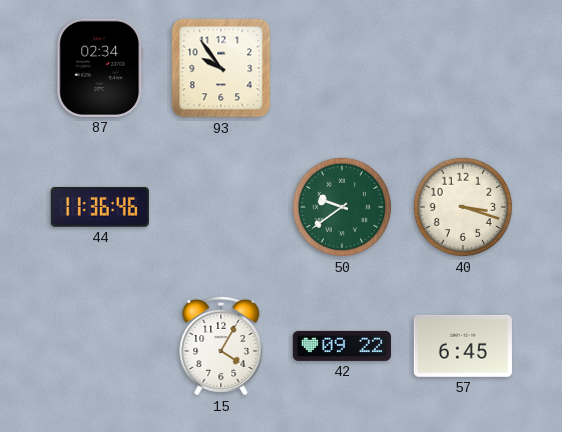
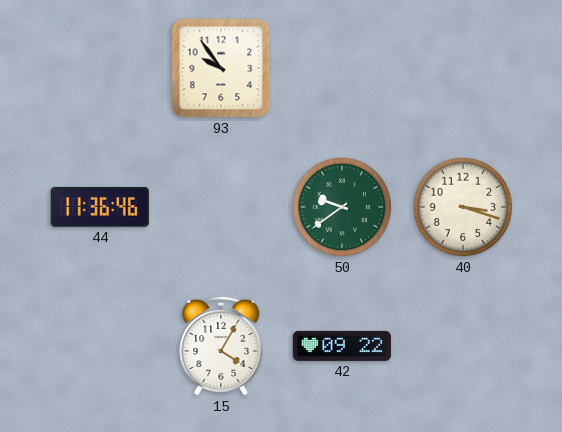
87: 02:34 -> none
57: 6:45 -> none
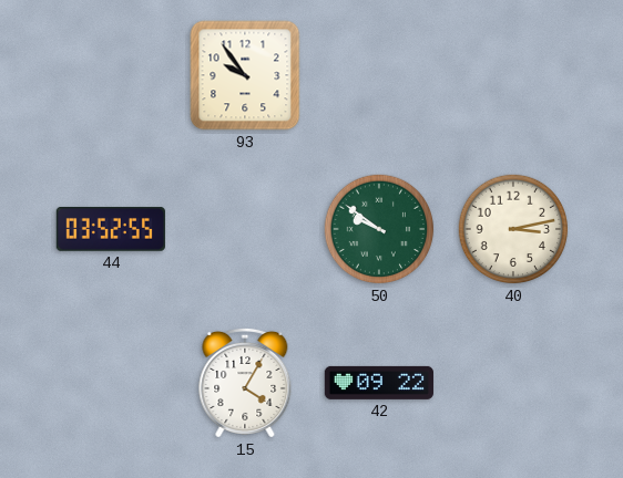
44: 11:36 -> 03:52
50: 9:39 -> 9:51
40: 3:18 -> 3:13
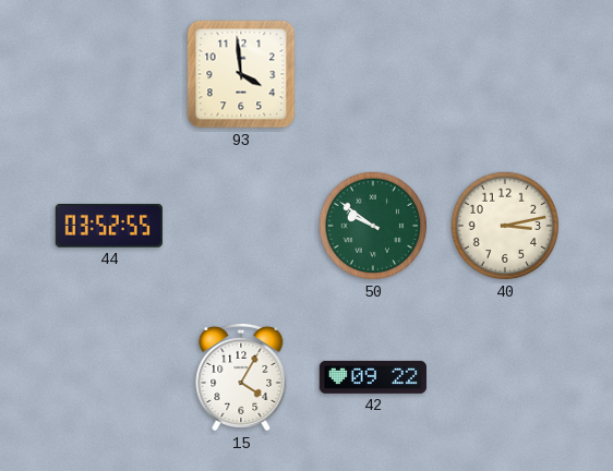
93: 9:54 -> 3:59
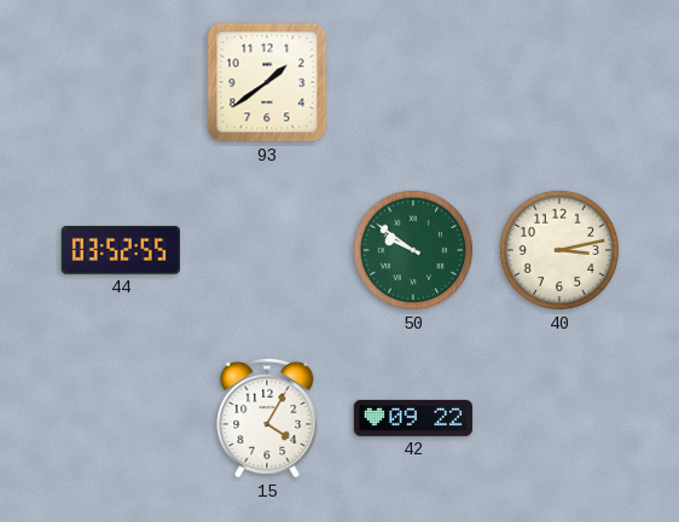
93: 3:59 -> 1:39
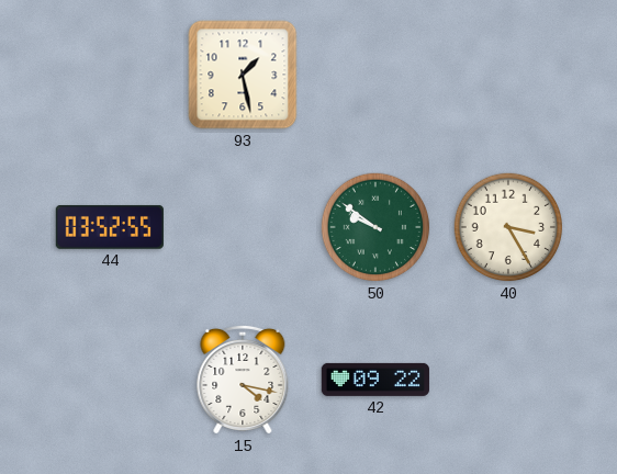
93: 1:39 -> 1:28
40: 3:13 -> 3:25
15: 4:05 -> 4:17
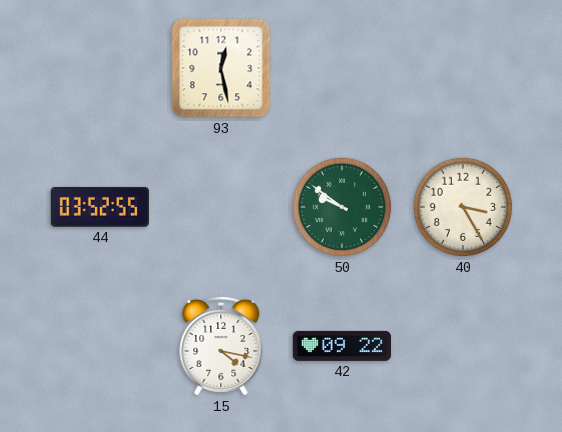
93: 1:28 -> 12:28
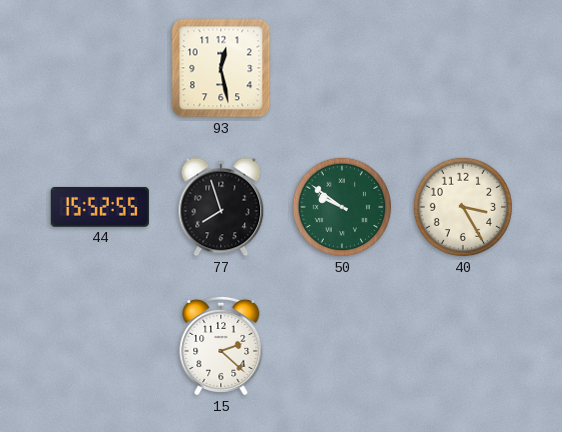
44: 03:52 -> 15:52
77: none -> 7:57
15: 4:17 -> 2:22
42: 09:22 -> none
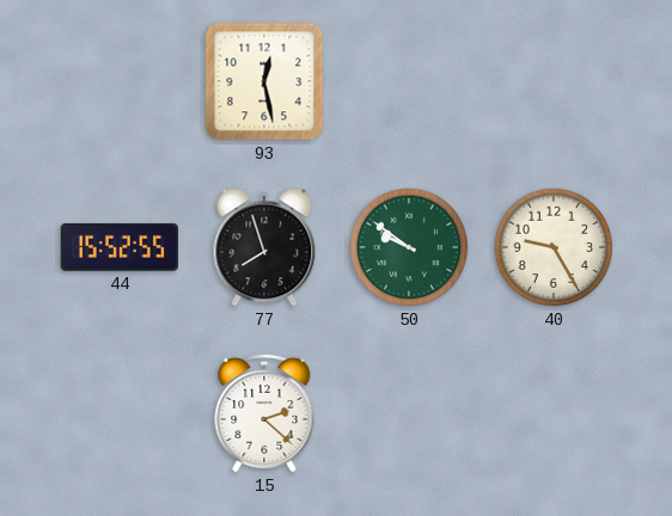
40: 3:25 -> 9:25
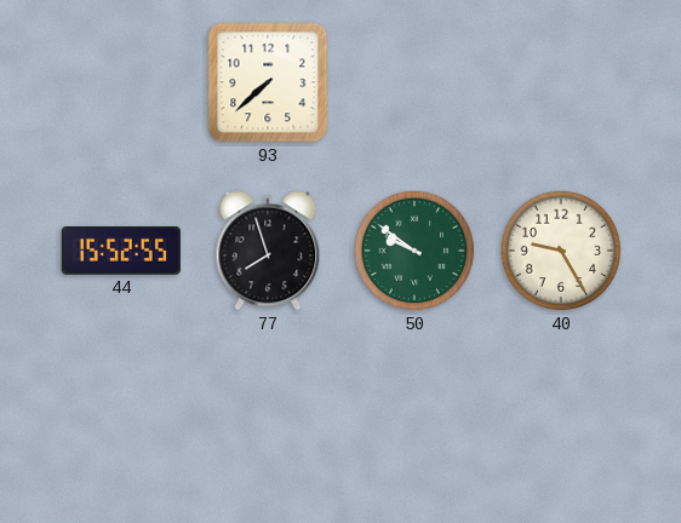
93: 12:28 -> 7:38
15: 2:22 -> none
